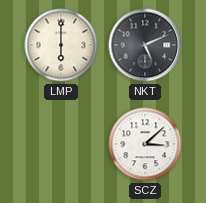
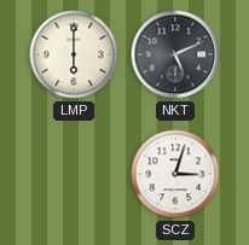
SCZ: 3:08 -> 3:03
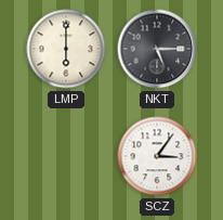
NKT: 5:11 -> 5:15
SCZ: 3:03 -> 3:06
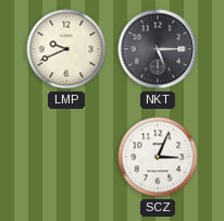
LMP: 6:00 -> 9:41
SCZ: 3:06 -> 3:04
